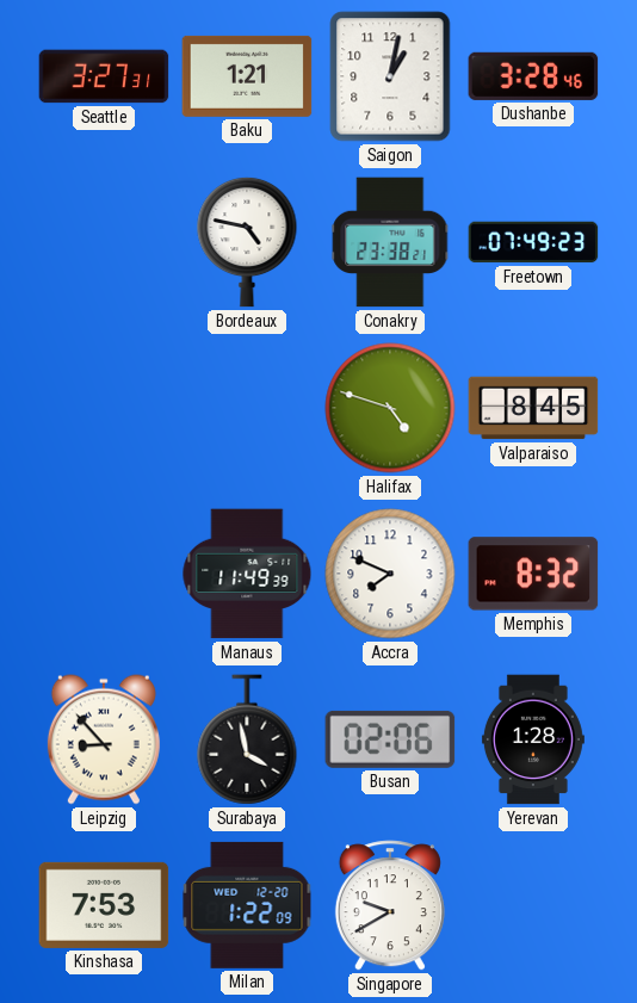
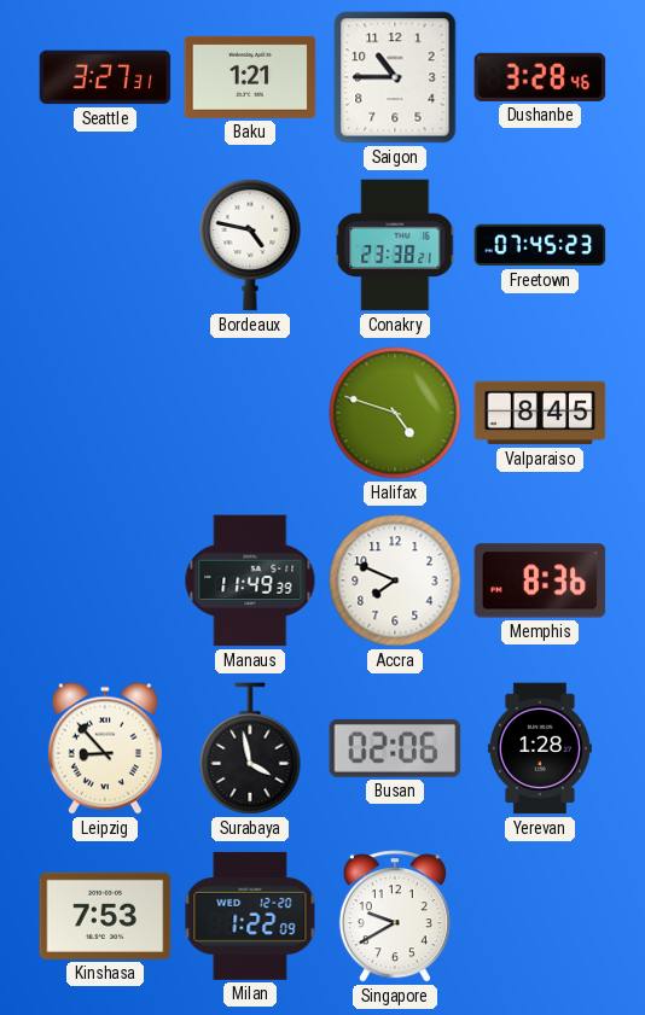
Saigon: 1:02 -> 10:45
Freetown: 07:49 -> 07:45
Memphis: 8:32 -> 8:36
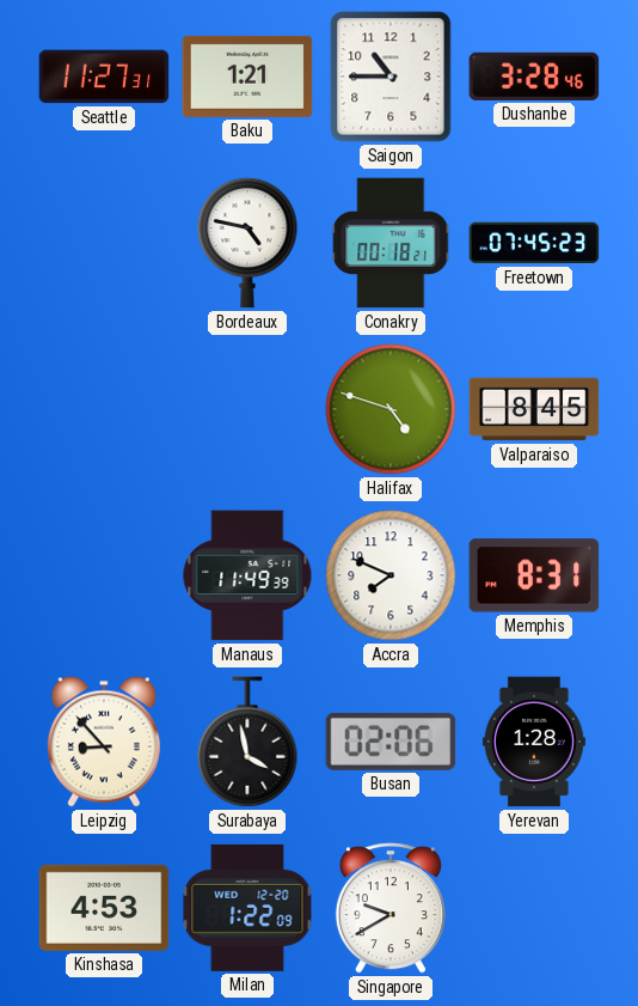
Seattle: 3:27 -> 11:27
Conakry: 23:38 -> 00:18
Memphis: 8:36 -> 8:31
Kinshasa: 7:53 -> 4:53
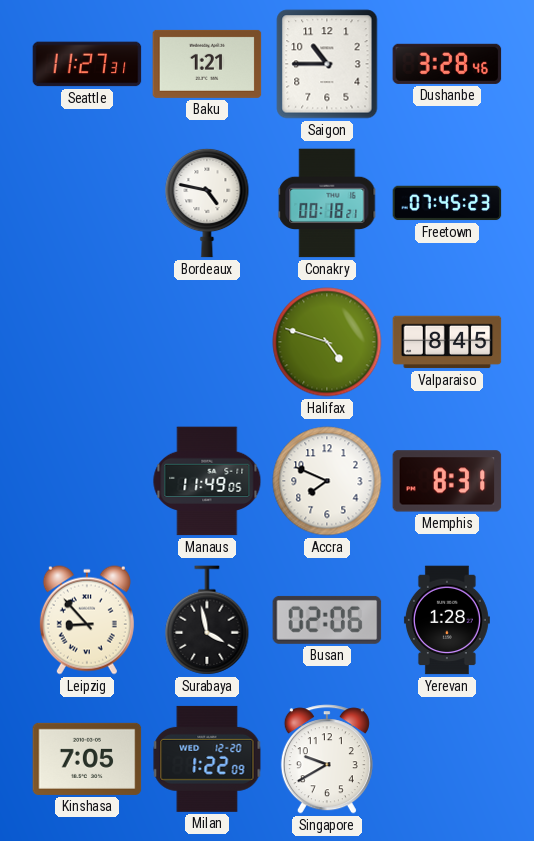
Manaus: 11:49:39 -> 11:49:05
Kinshasa: 4:53 -> 7:05
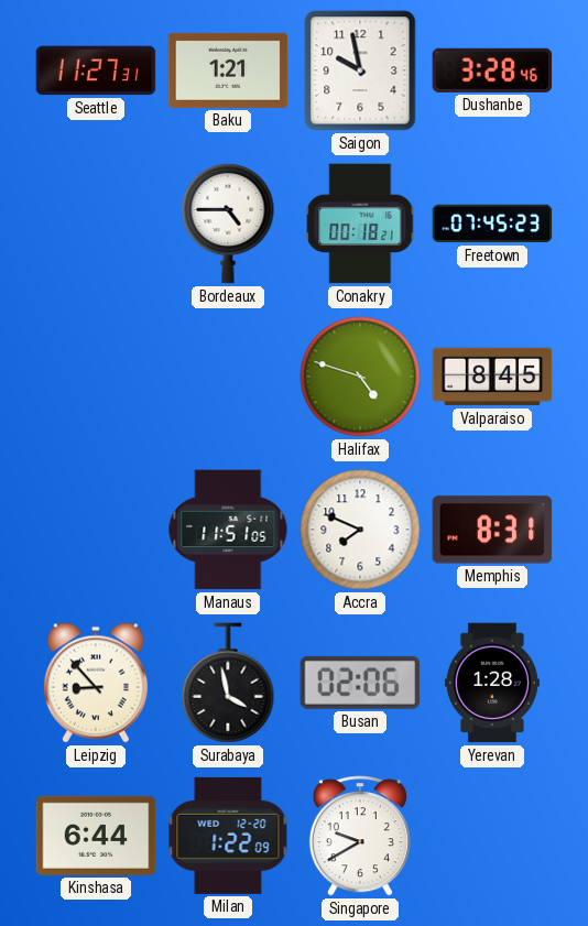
Saigon: 10:45 -> 9:58
Bordeaux: 4:47 -> 4:45
Manaus: 11:49 -> 11:51
Kinshasa: 7:05 -> 6:44
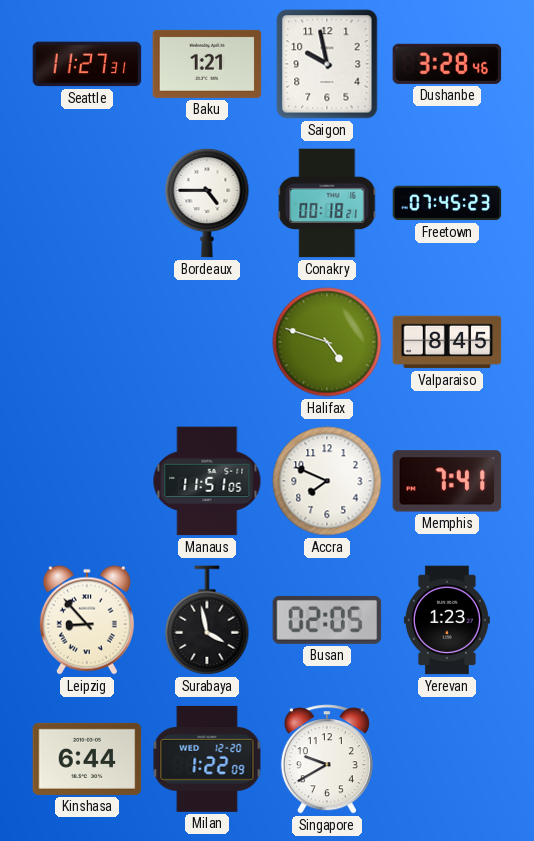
Memphis: 8:31 -> 7:41
Busan: 02:06 -> 02:05
Yerevan: 1:28 -> 1:23
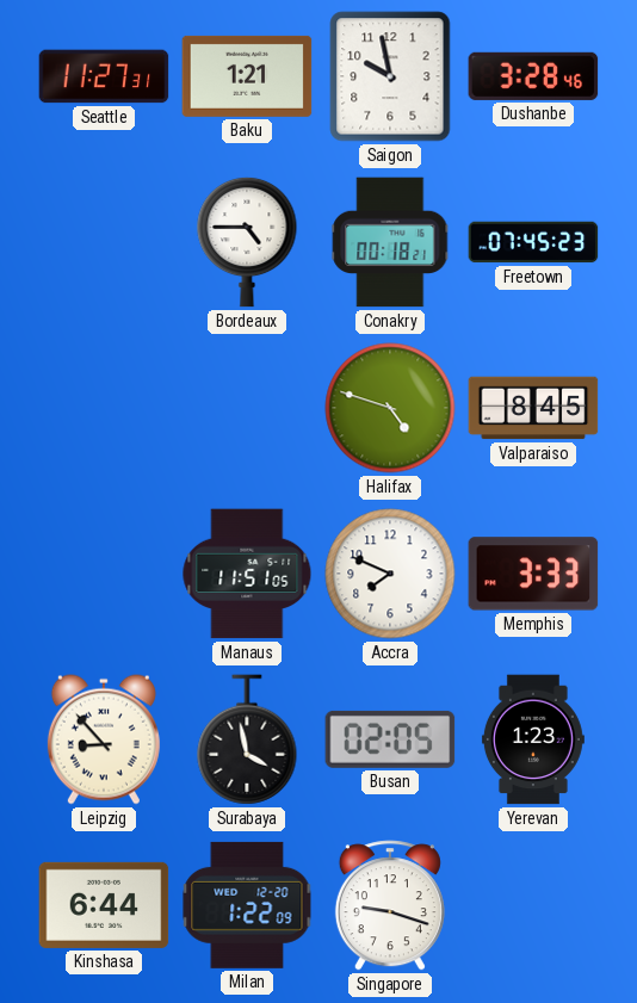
Memphis: 7:41 -> 3:33
Singapore: 9:40 -> 9:18
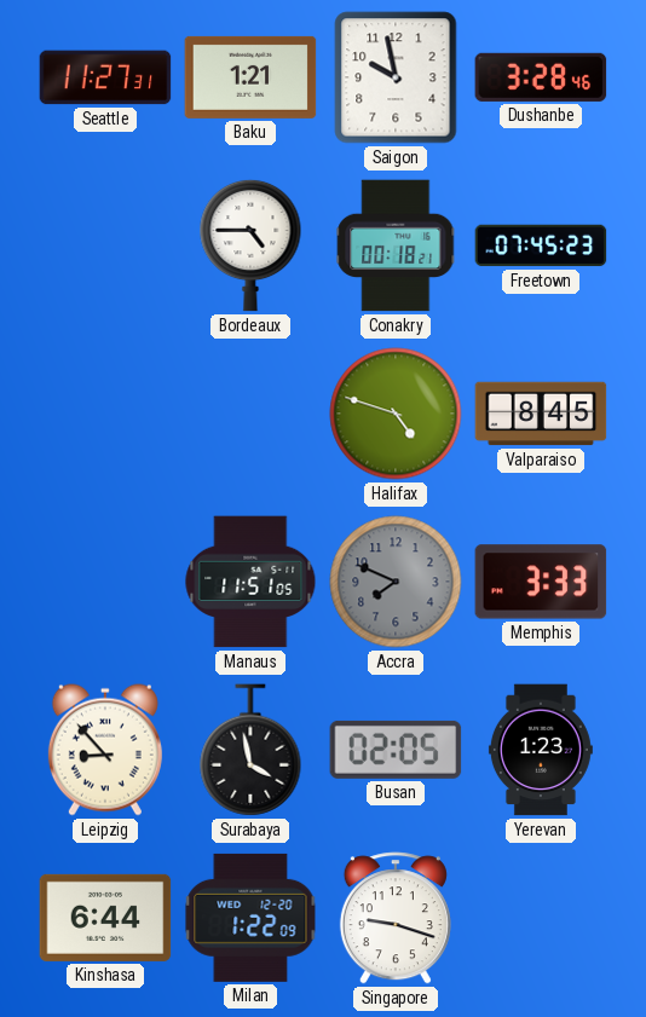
Accra dial: white -> grey
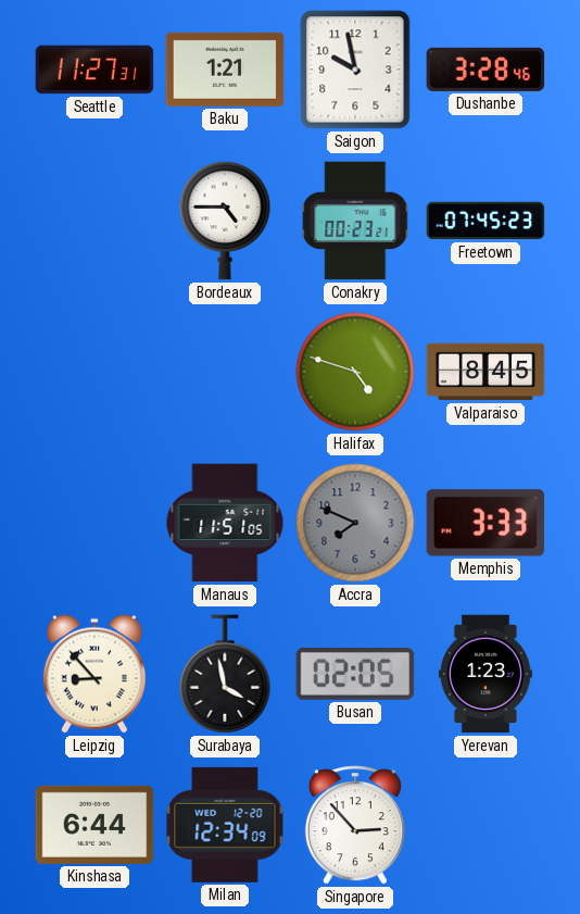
Conakry: 00:18 -> 00:23
Milan: 1:22 -> 12:34
Singapore: 9:18 -> 2:53
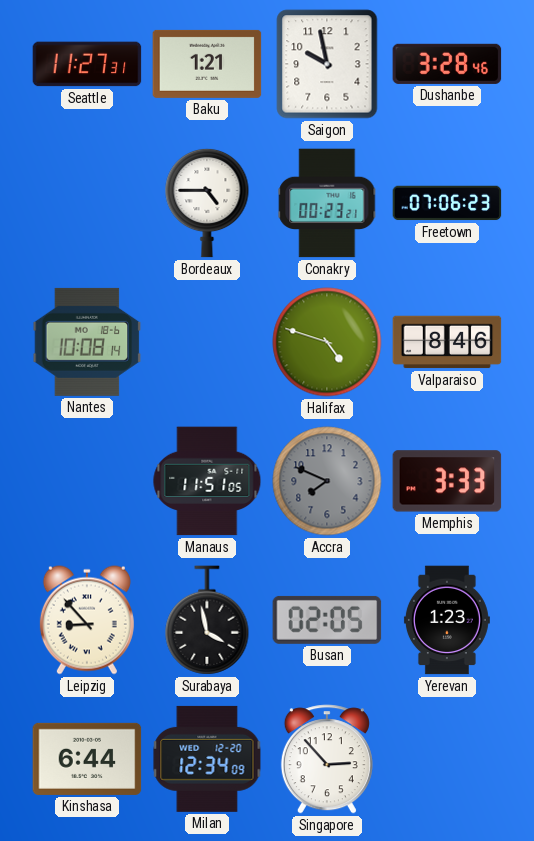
Freetown: 07:45 -> 07:06
Nantes: none -> 10:08
Valparaiso: 8:45 -> 8:46
